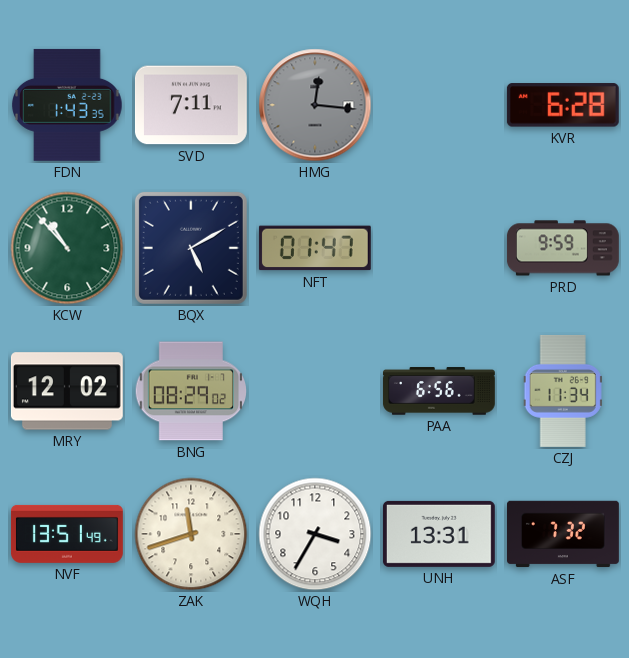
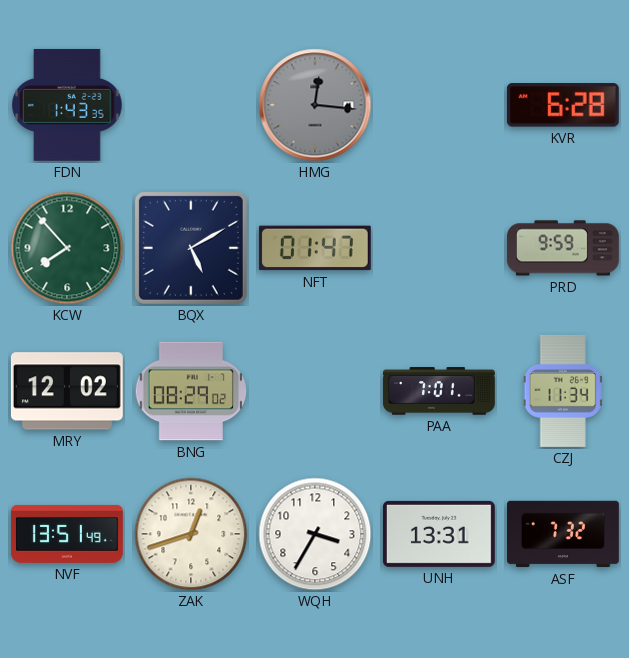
SVD: 7:11 -> none
KCW: 10:53 -> 7:53
PAA: 6:56 -> 7:01
ZAK: 11:42 -> 12:42
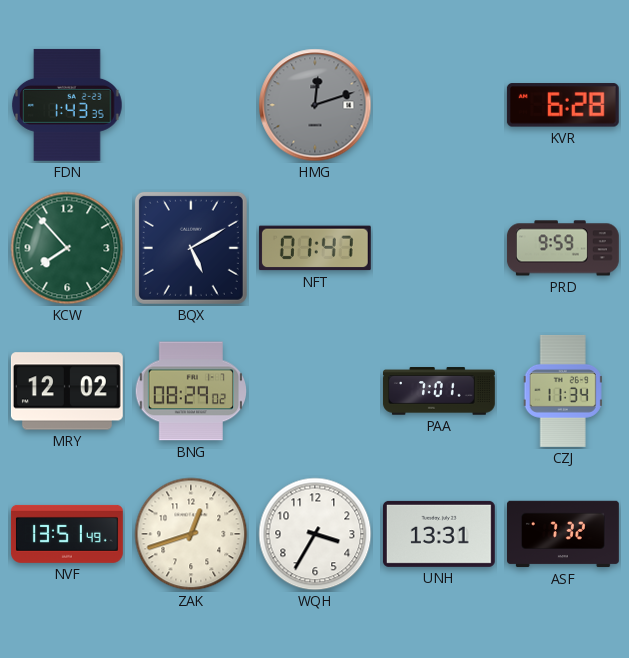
HMG: 12:16 -> 12:12
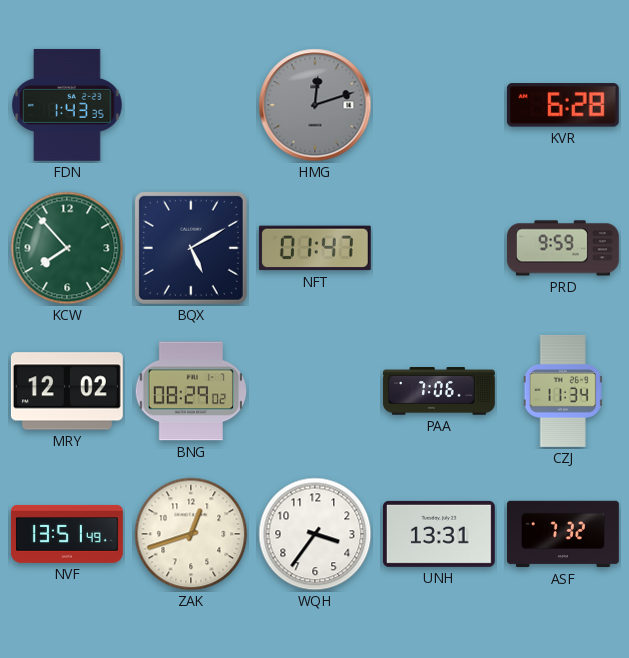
PAA: 7:01 -> 7:06
WQH: 3:35 -> 3:36
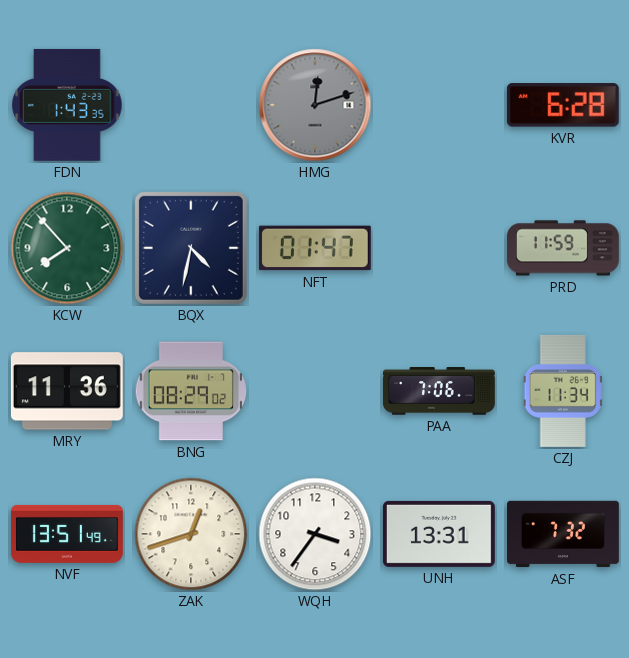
BQX: 5:10 -> 4:32
PRD: 9:59 -> 11:59
MRY: 12:02 -> 11:36
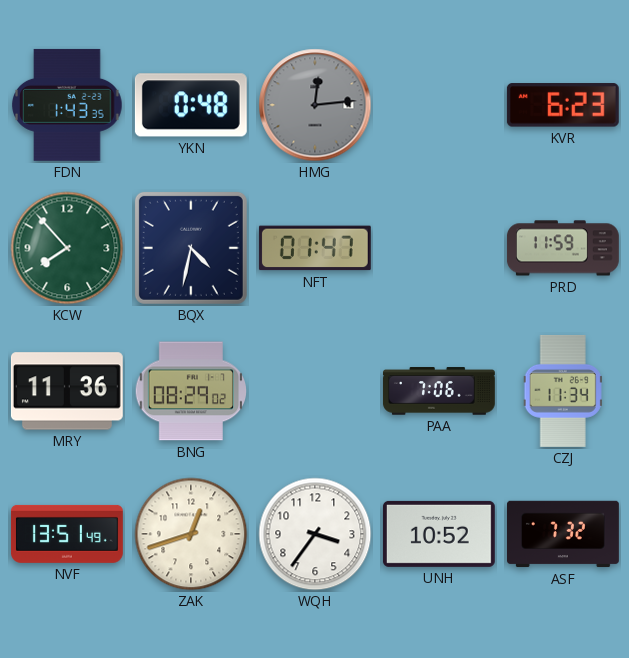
YKN: none -> 0:48
HMG: 12:12 -> 12:14
KVR: 6:28 -> 6:23
UNH: 13:31 -> 10:52
